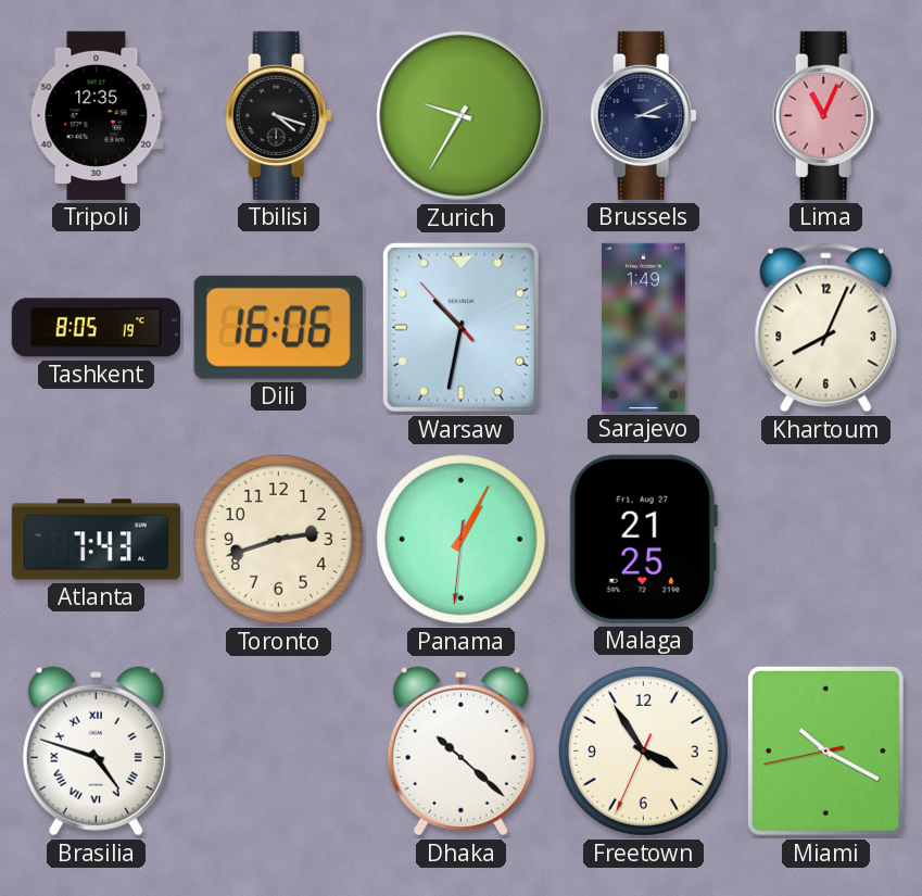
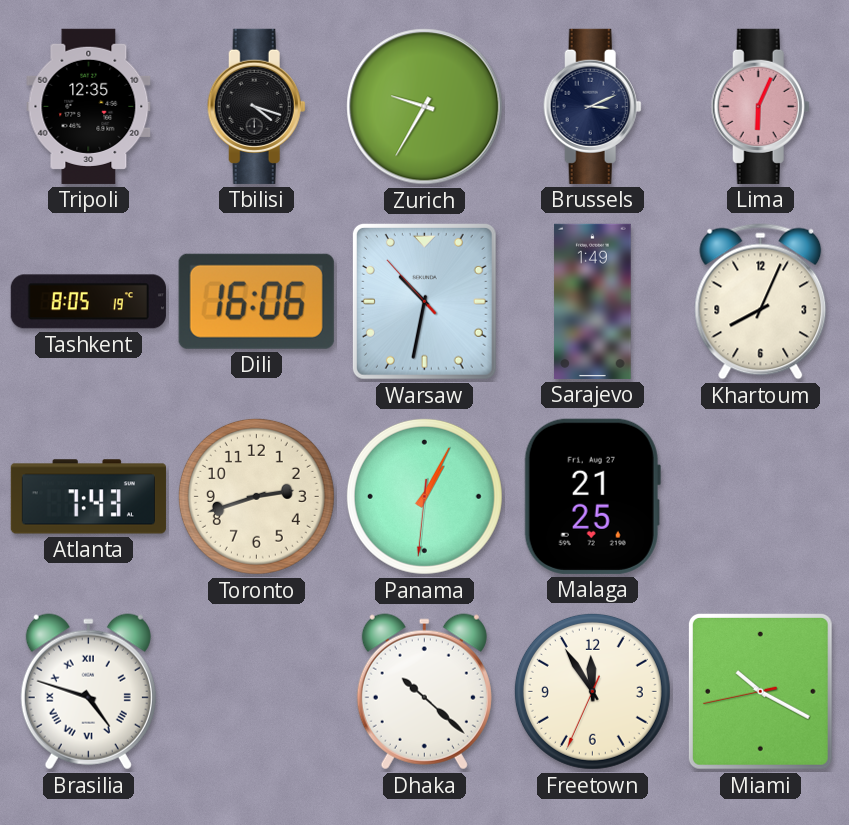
Lima: 11:04 -> 6:04
Freetown: 3:54 -> 11:54
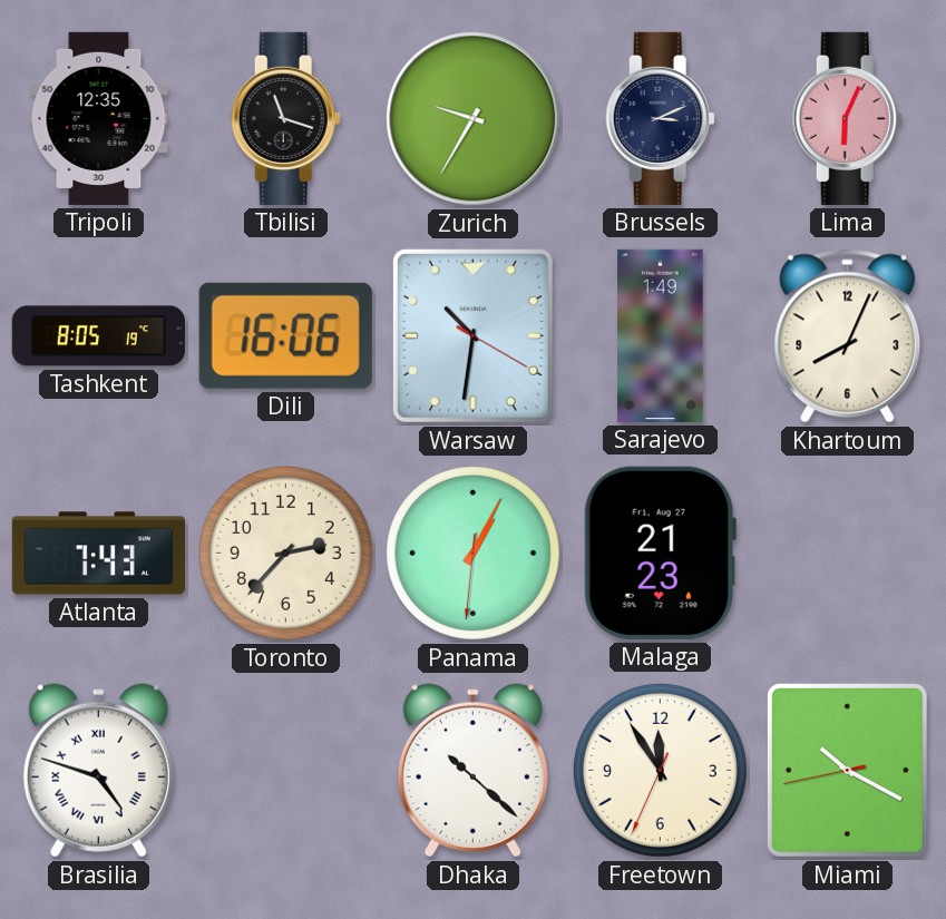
Tbilisi: 4:18 -> 11:18
Warsaw: 10:31:53 -> 10:31:20
Toronto: 2:42 -> 2:37
Malaga: 21:25 -> 21:23
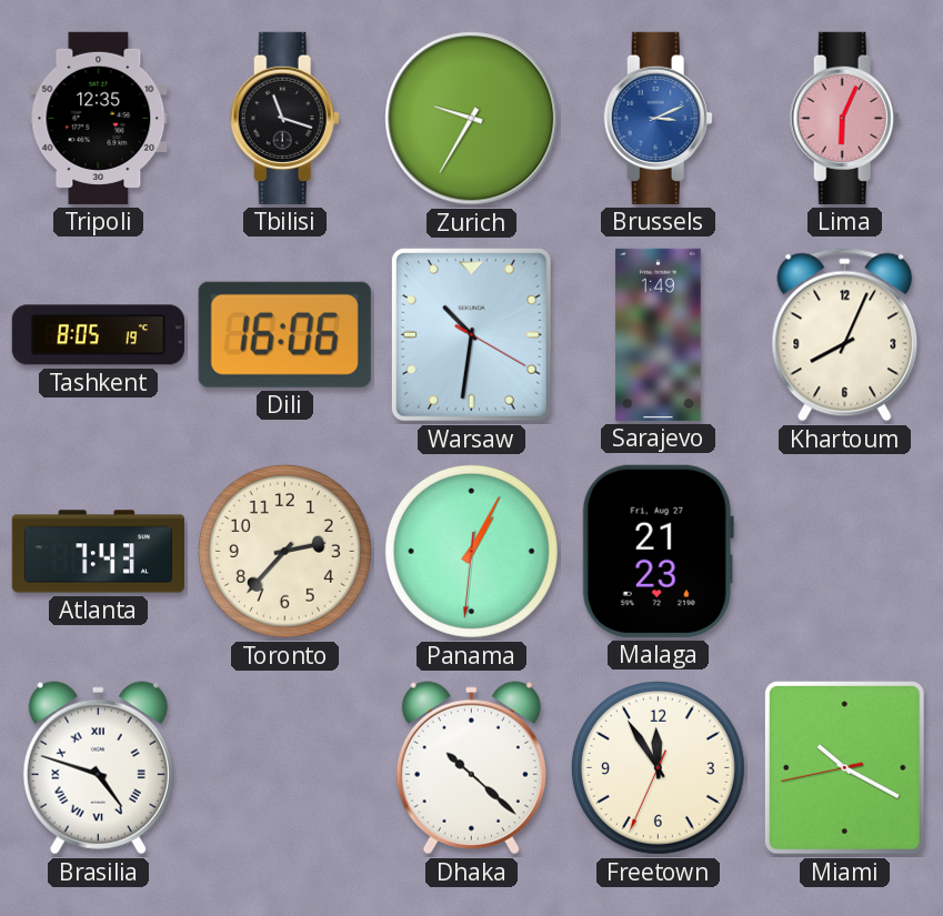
Brussels dial: navy -> blue
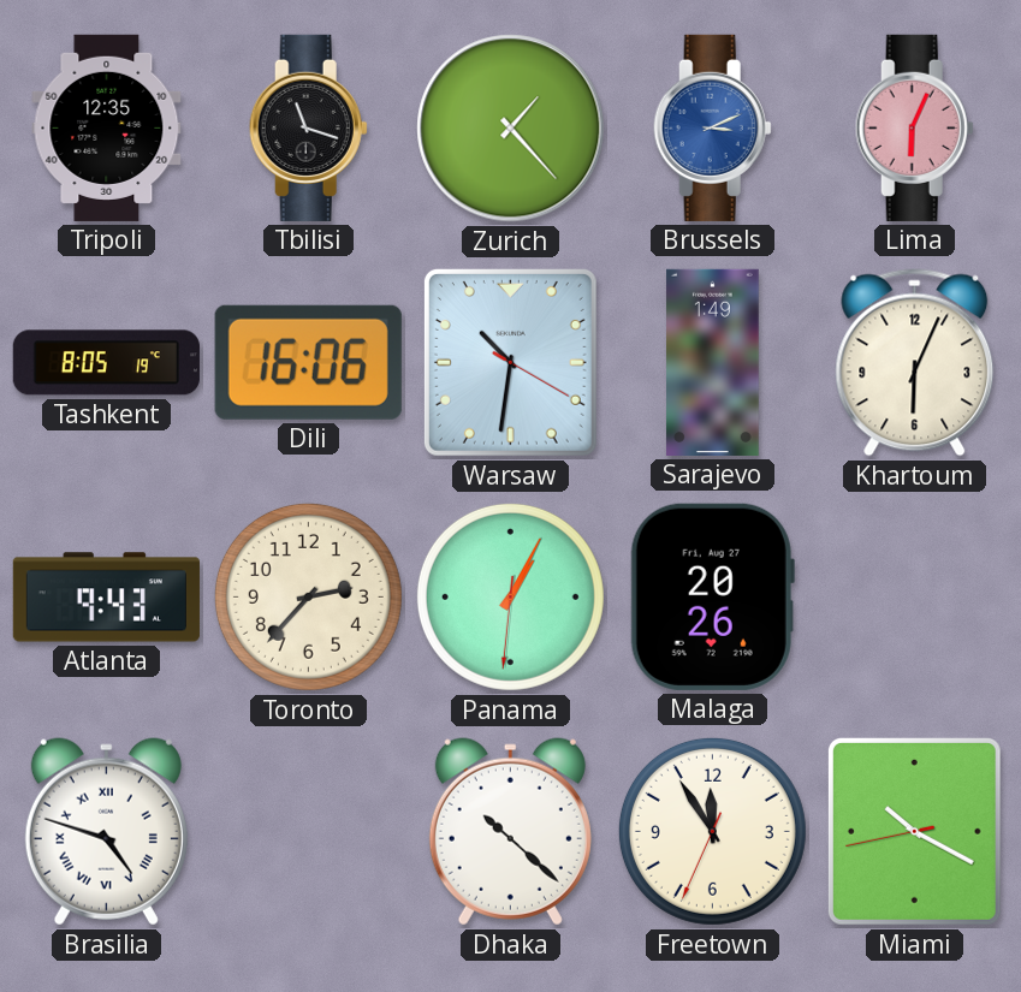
Zurich: 9:35 -> 1:23
Khartoum: 8:04 -> 6:04
Atlanta: 7:43 -> 9:43
Malaga: 21:23 -> 20:26
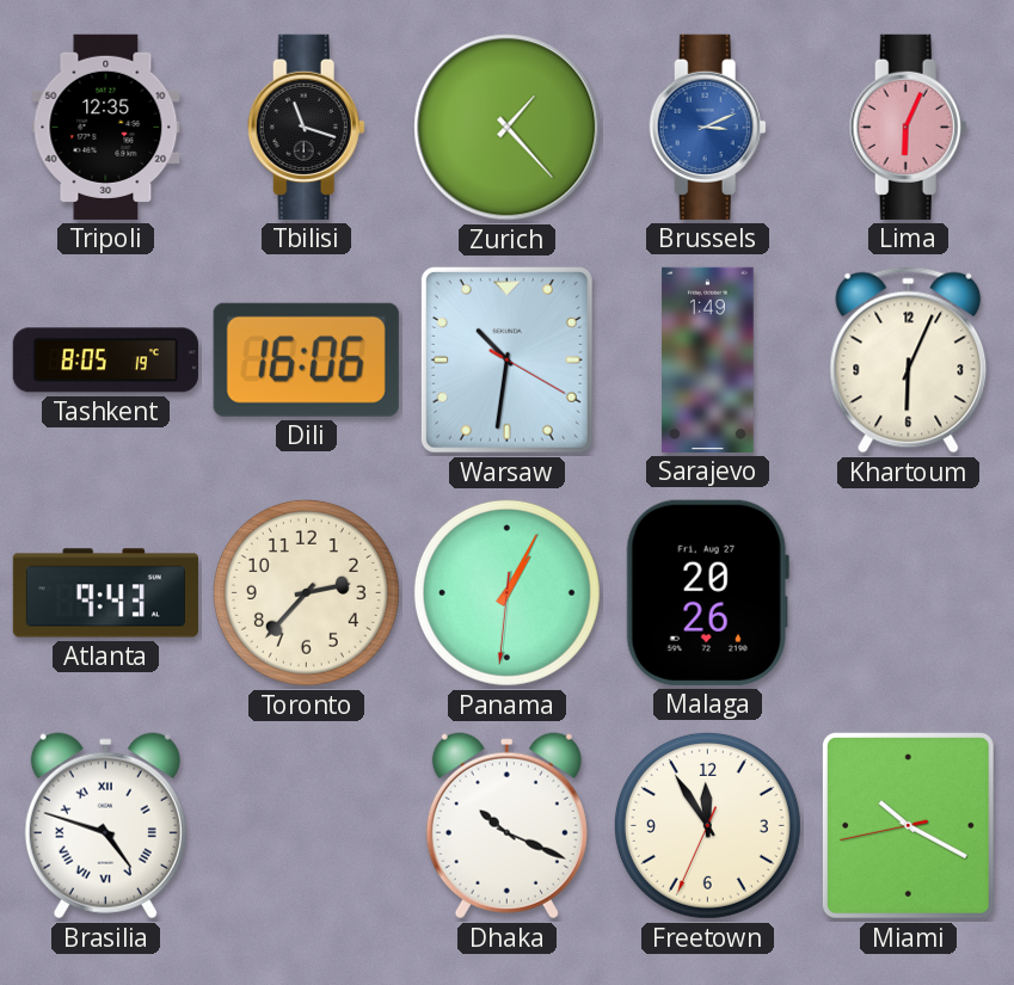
Dhaka: 10:22 -> 10:19
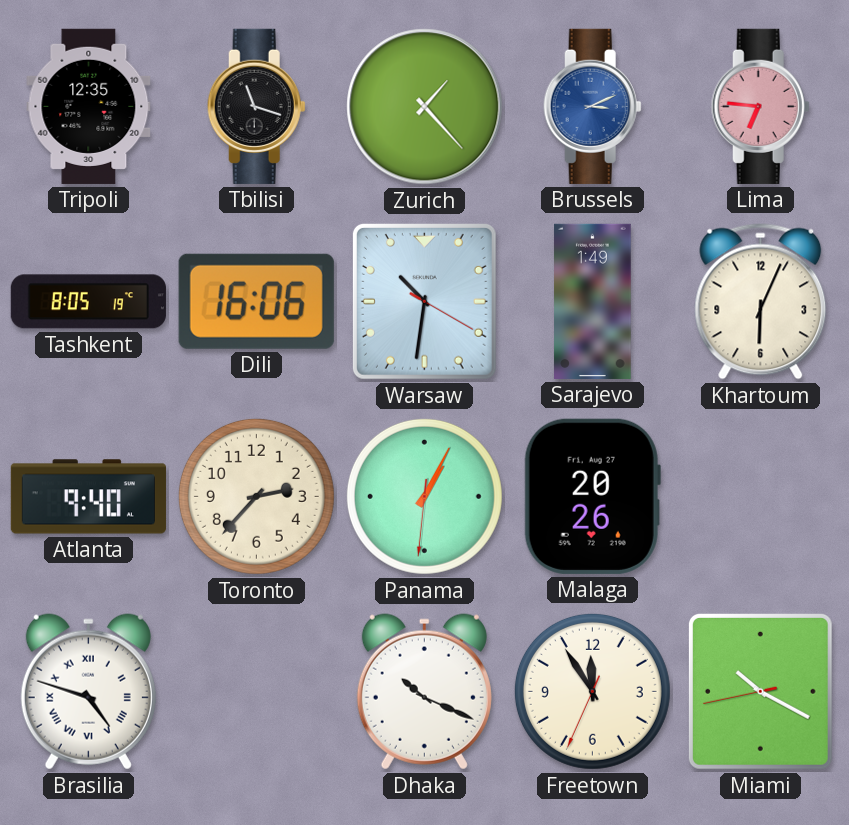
Lima: 6:04 -> 6:46
Atlanta: 9:43 -> 9:40
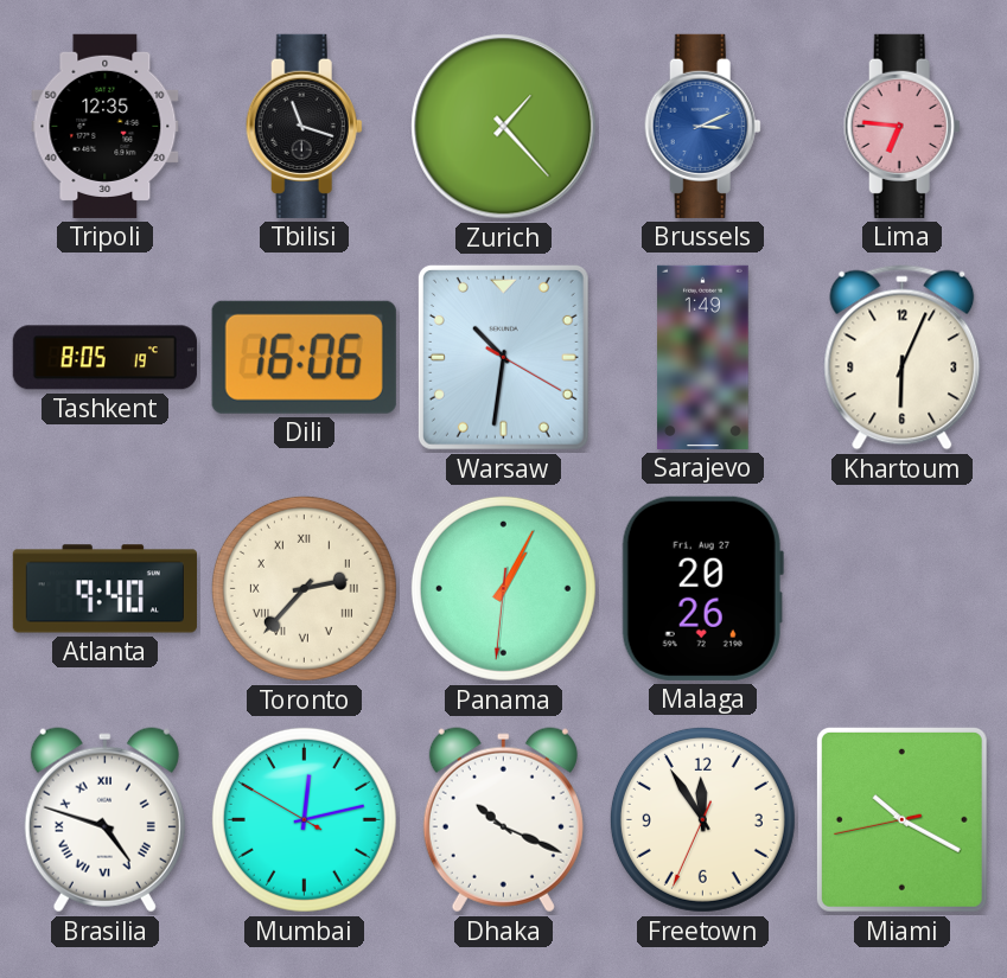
Toronto numerals: Arabic -> Roman
Mumbai: none -> 12:12
